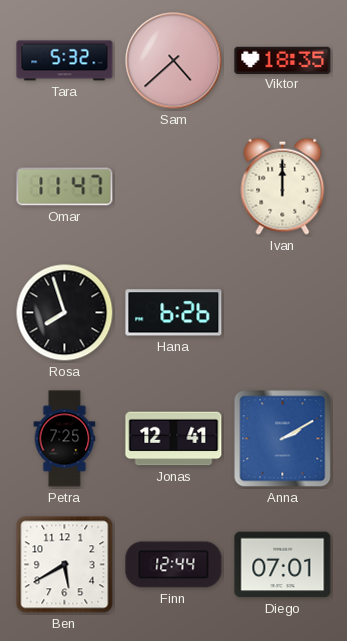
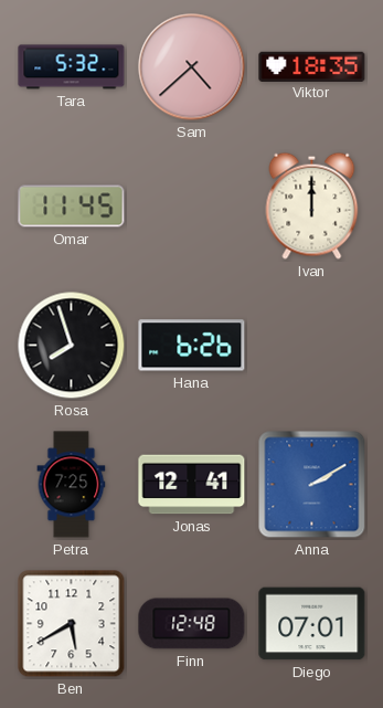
Omar: 11:47 -> 11:45
Finn: 12:44 -> 12:48
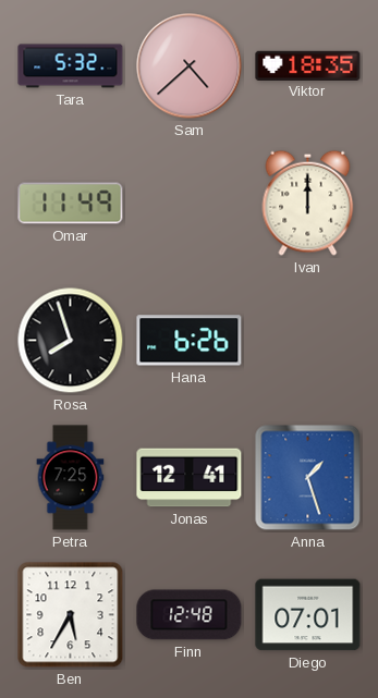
Omar: 11:45 -> 11:49
Anna: 2:10 -> 1:27
Ben: 5:40 -> 5:35
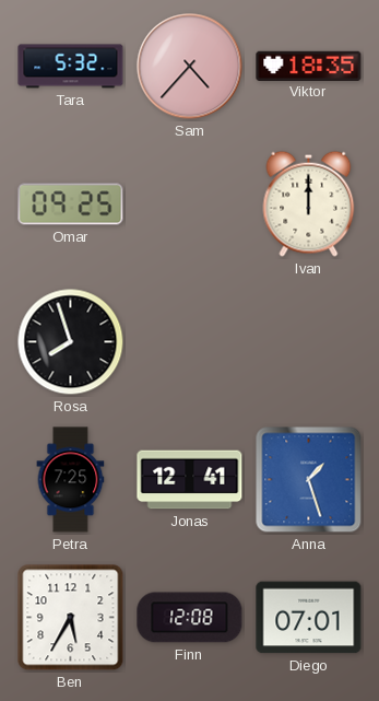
Sam: 4:38 -> 4:37
Omar: 11:49 -> 09:25
Hana: 6:26 -> none
Finn: 12:48 -> 12:08
